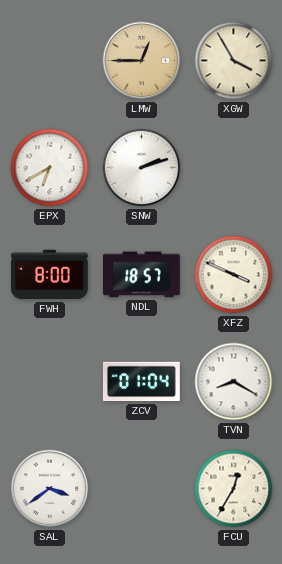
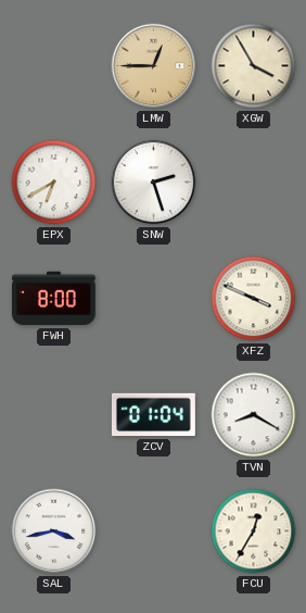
SNW: 2:12 -> 2:27
NDL: 18:57 -> none
SAL: 3:39 -> 3:43
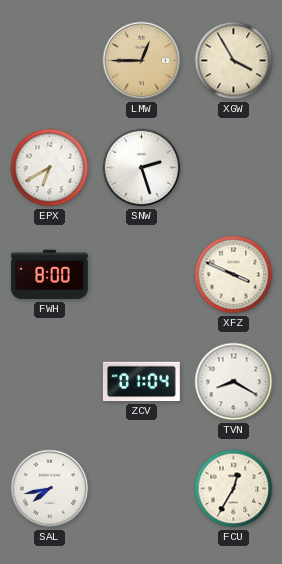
SAL: 3:43 -> 7:43
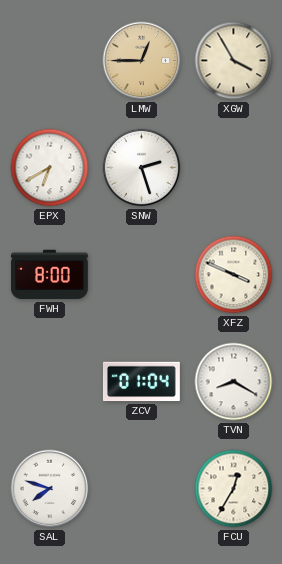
SAL: 7:43 -> 7:48
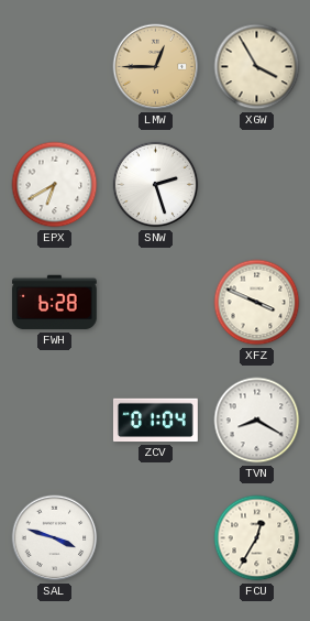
FWH: 8:00 -> 6:28
SAL: 7:48 -> 3:48
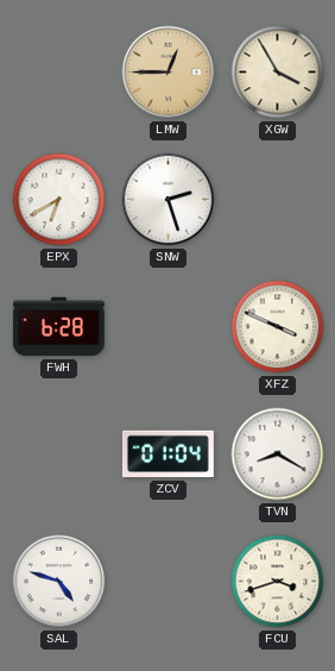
SAL: 3:48 -> 4:48
FCU: 12:35 -> 3:42
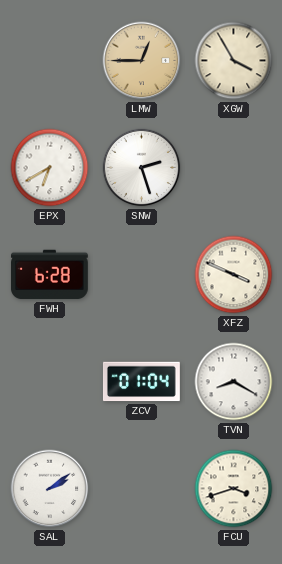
SAL: 4:48 -> 2:09
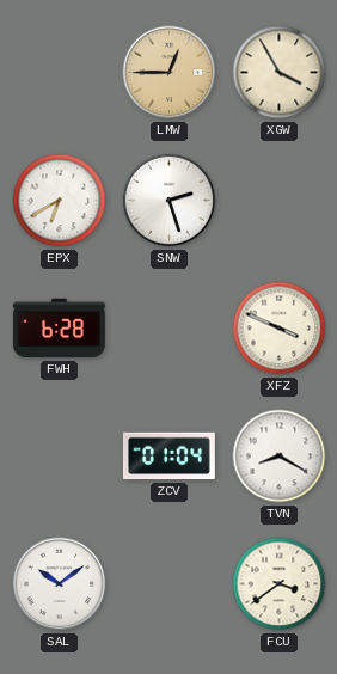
SAL: 2:09 -> 10:09
FCU: 3:42 -> 3:39
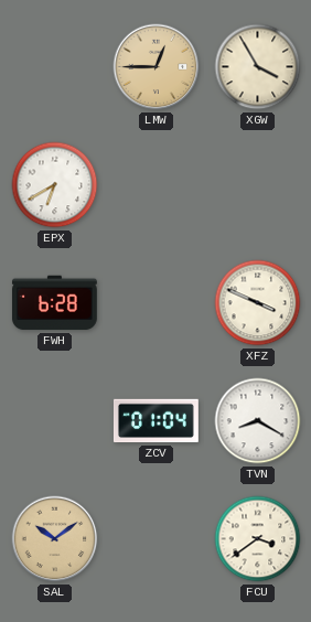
SNW: 2:27 -> none
SAL dial: white -> champagne
